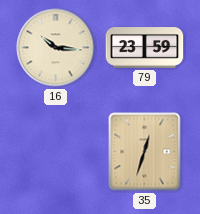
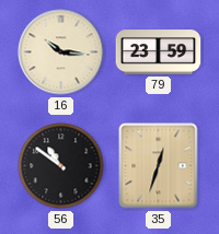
56: none -> 10:51
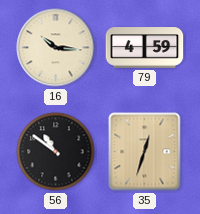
79: 23:59 -> 4:59
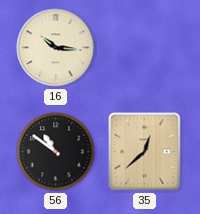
79: 4:59 -> none
35: 12:33 -> 12:38
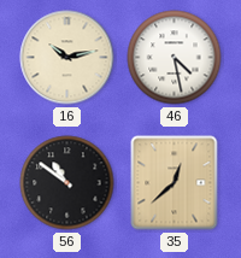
16: 10:16 -> 10:13
46: none -> 4:28
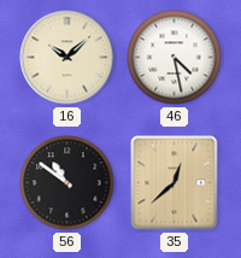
16: 10:13 -> 10:08
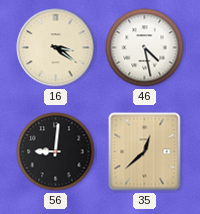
16: 10:08 -> 3:21
56: 10:51 -> 9:01
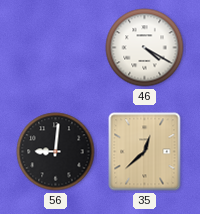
16: 3:21 -> none
46: 4:28 -> 4:20
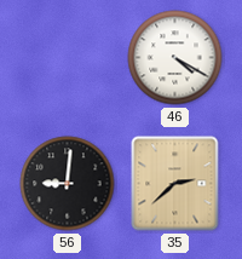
35: 12:38 -> 2:38
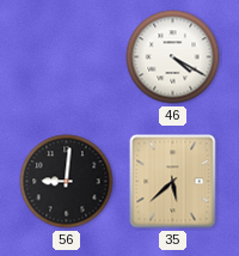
35: 2:38 -> 5:38
